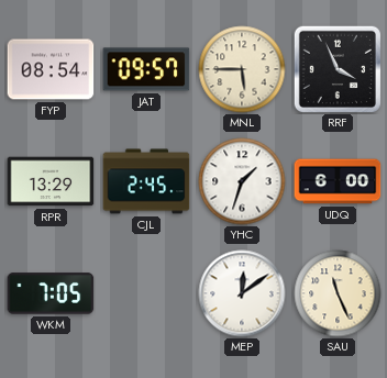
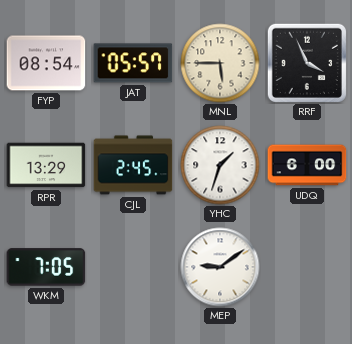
JAT: 09:57 -> 05:57
MEP: 12:09 -> 9:09
SAU: 11:26 -> none
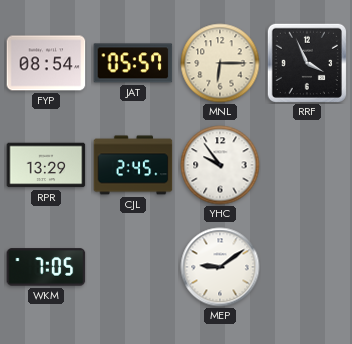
MNL: 5:45 -> 6:15
YHC: 1:33 -> 9:54
UDQ: 6:00 -> none
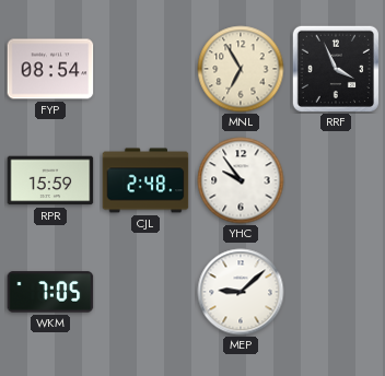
JAT: 05:57 -> none
MNL: 6:15 -> 6:55
RPR: 13:29 -> 15:59
CJL: 2:45 -> 2:48
MEP: 9:09 -> 9:08
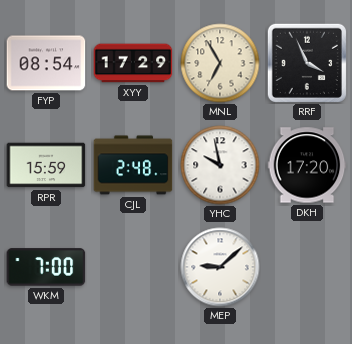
XYY: none -> 17:29
YHC: 9:54 -> 9:58
DKH: none -> 17:20
WKM: 7:05 -> 7:00
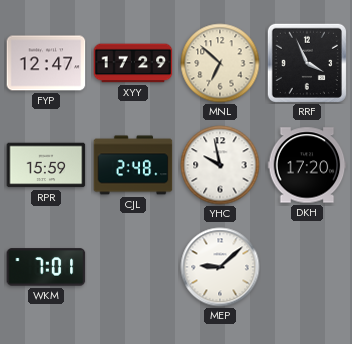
FYP: 08:54 -> 12:47
MNL: 6:55 -> 6:52
WKM: 7:00 -> 7:01
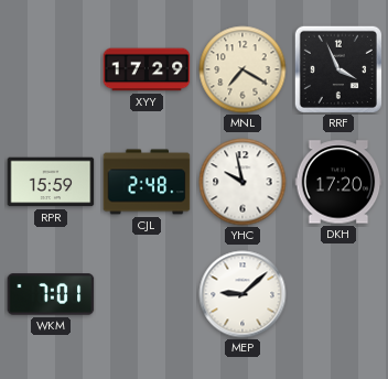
FYP: 12:47 -> none
MNL: 6:52 -> 7:20
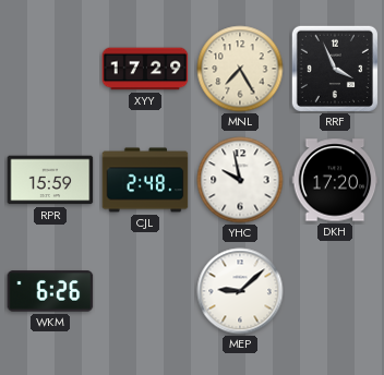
MNL: 7:20 -> 7:25
WKM: 7:01 -> 6:26
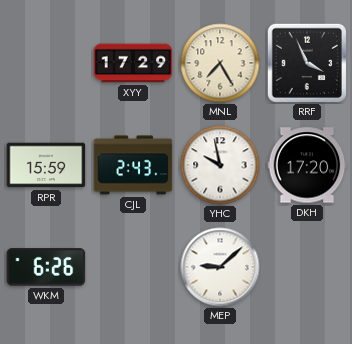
CJL: 2:48 -> 2:43
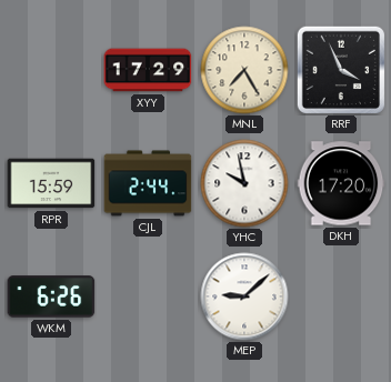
CJL: 2:43 -> 2:44
